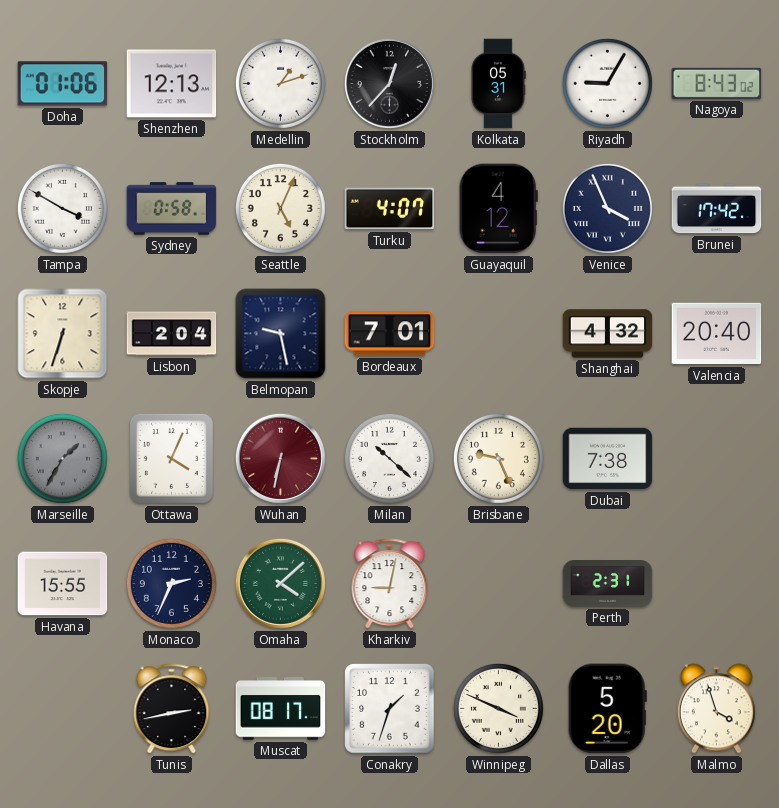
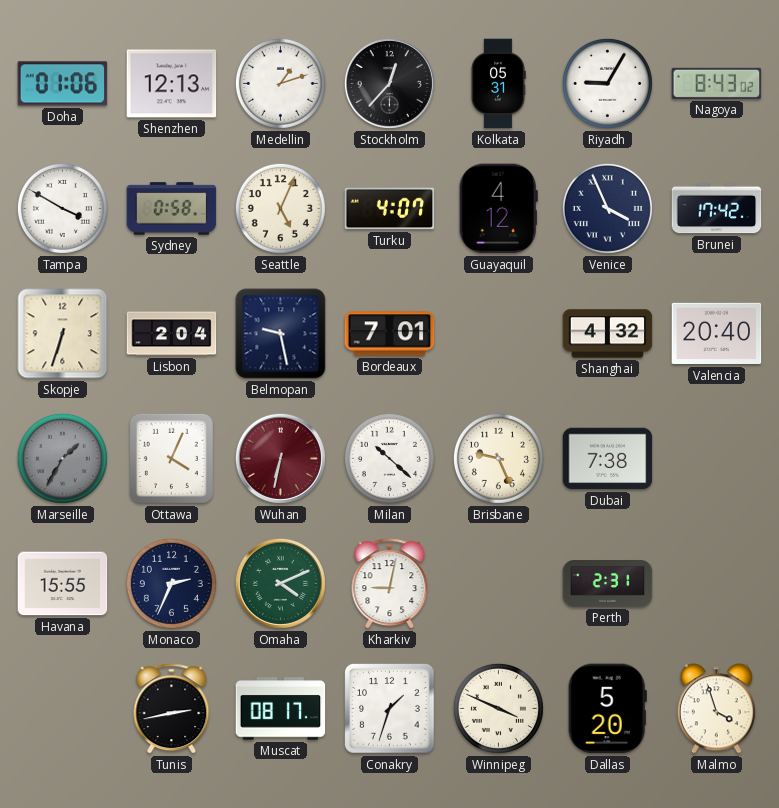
Omaha: 4:08 -> 4:11
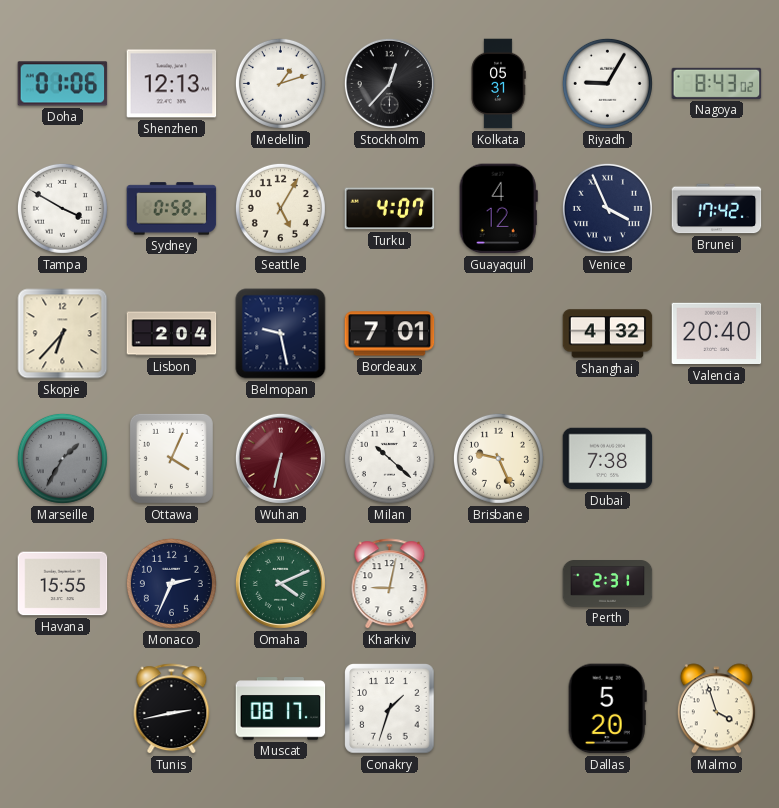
Seattle: 5:04 -> 5:05
Skopje: 6:33 -> 6:37
Winnipeg: 3:49 -> none
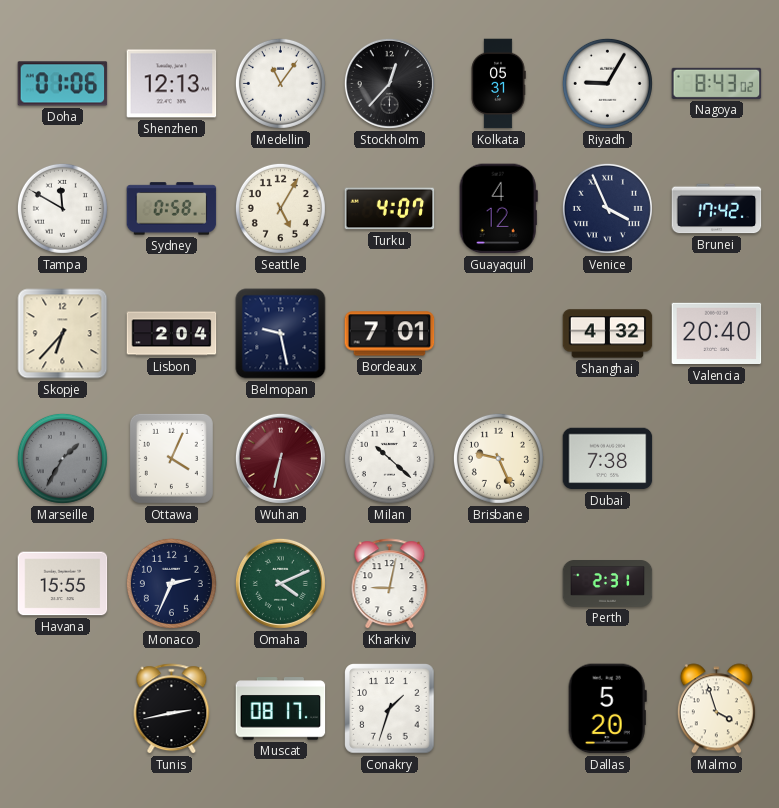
Medellin: 1:12 -> 11:06
Tampa: 3:50 -> 11:50
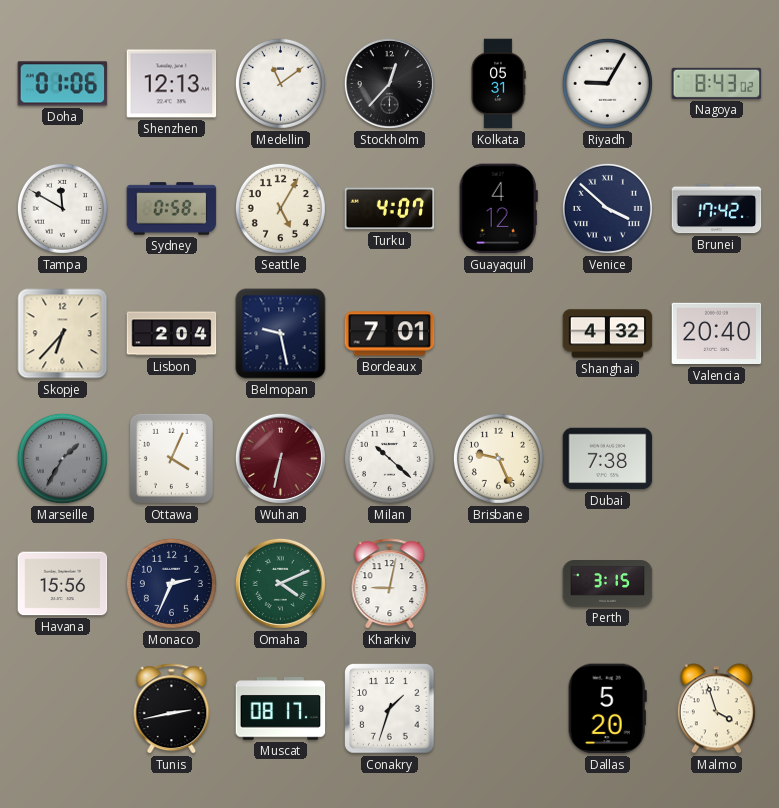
Medellin: 11:06 -> 11:09
Venice: 3:56 -> 3:52
Havana: 15:55 -> 15:56
Perth: 2:31 -> 3:15
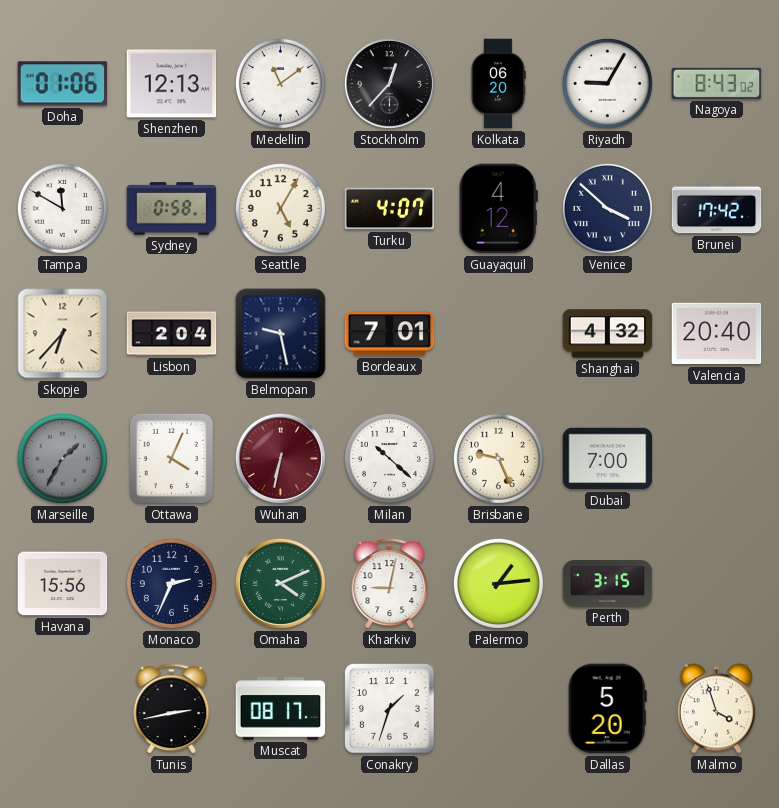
Kolkata: 05:31 -> 06:20
Dubai: 7:38 -> 7:00
Palermo: none -> 1:14
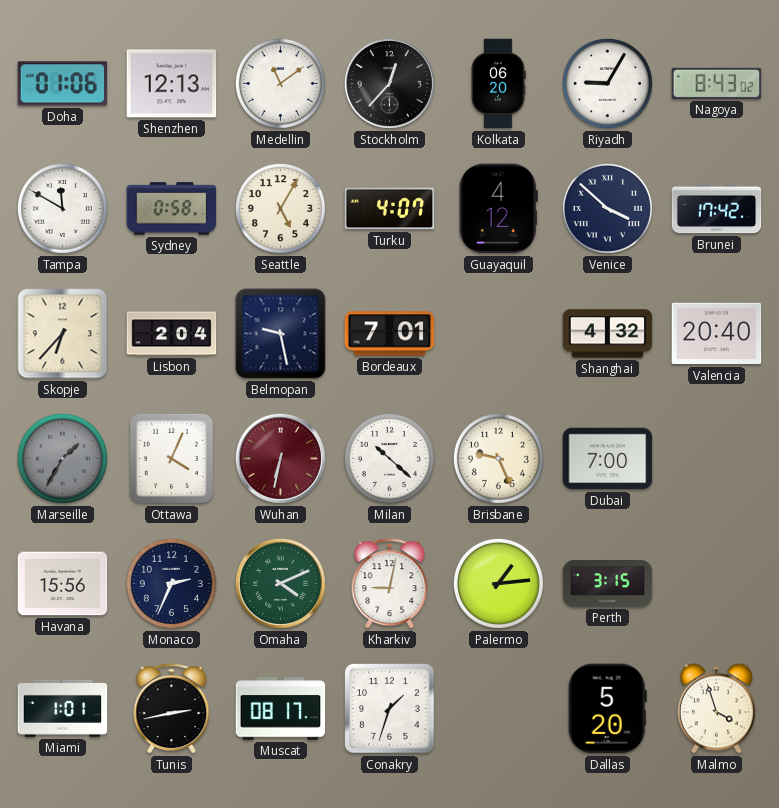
Miami: none -> 1:01
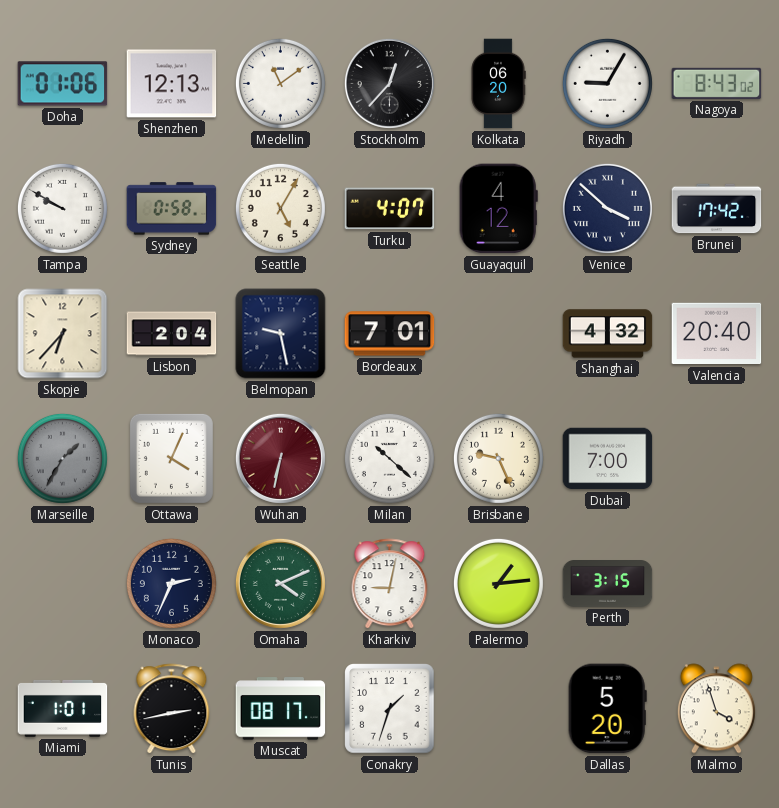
Tampa: 11:50 -> 9:50
Havana: 15:56 -> none
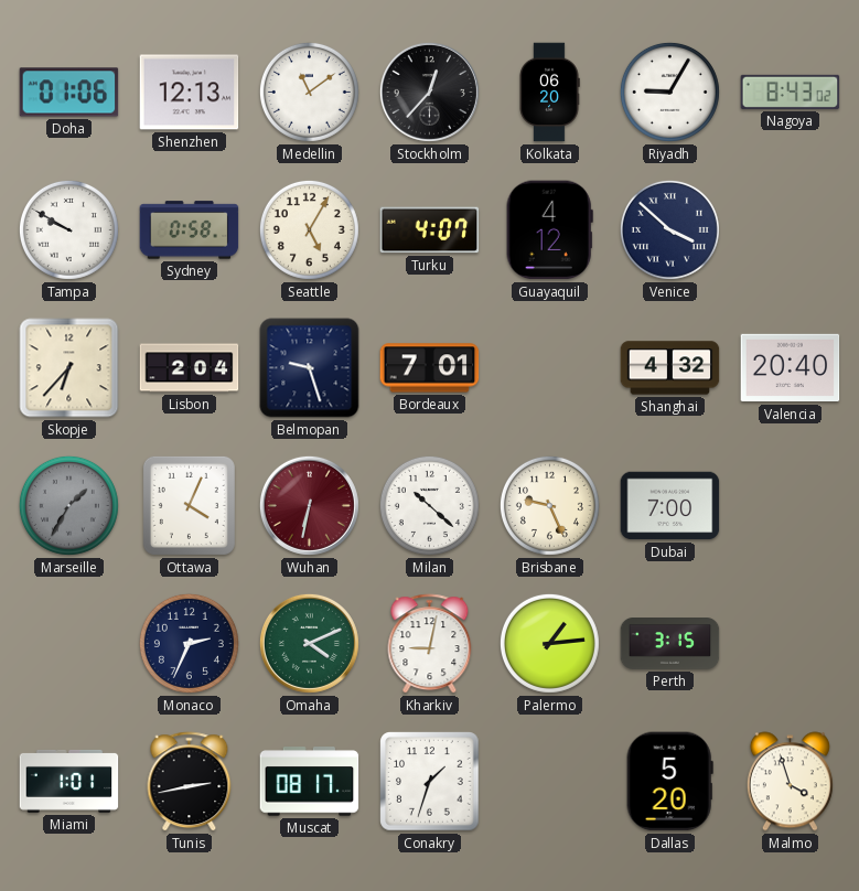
Brunei: 17:42 -> none
Belmopan: 9:28 -> 9:27
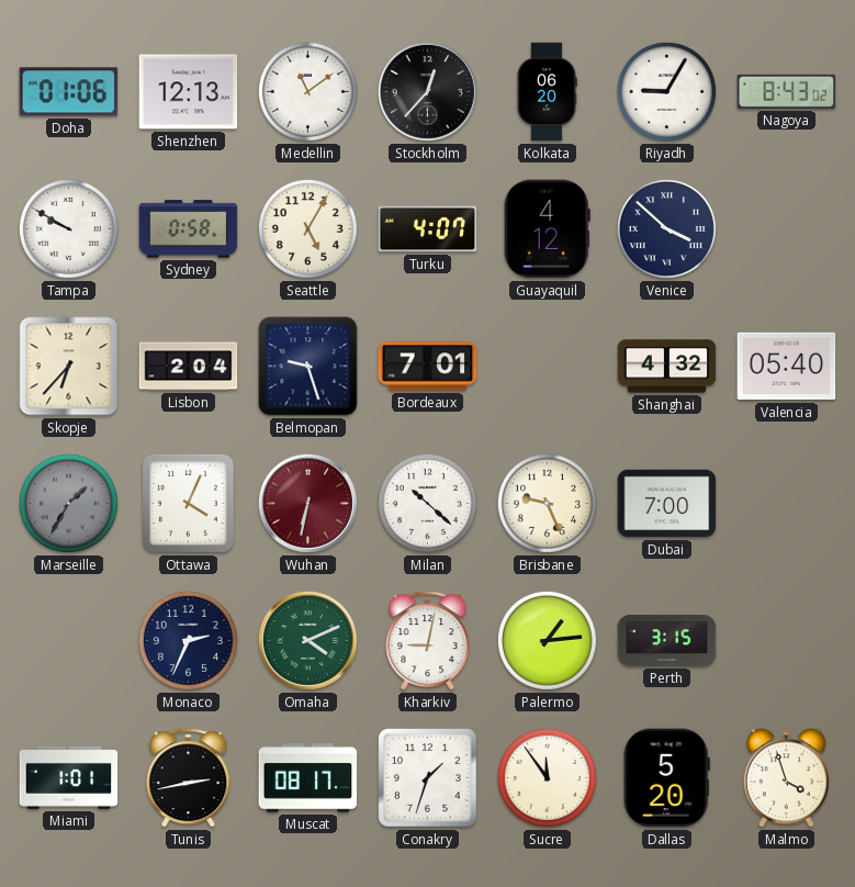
Valencia: 20:40 -> 05:40
Sucre: none -> 11:54
